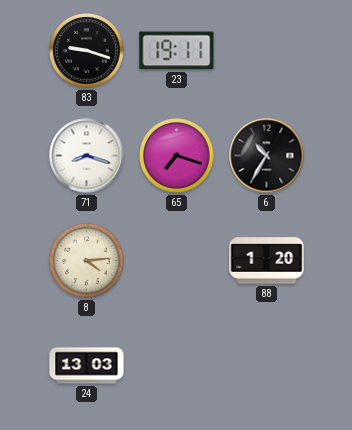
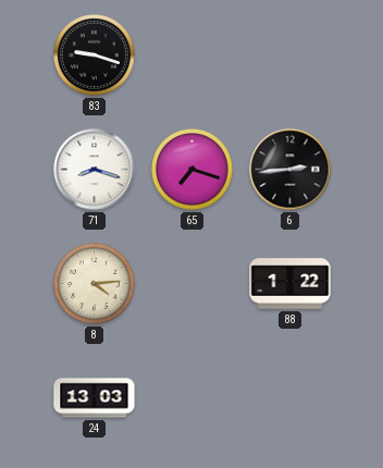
23: 19:11 -> none
6: 10:35 -> 2:44
88: 1:20 -> 1:22
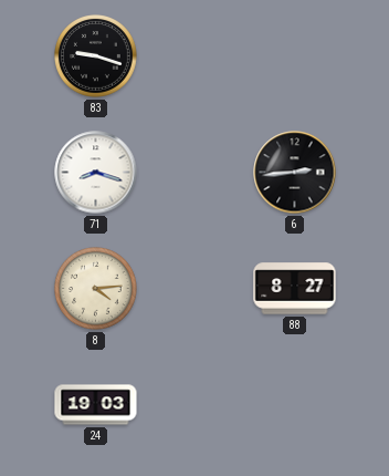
65: 7:18 -> none
88: 1:22 -> 8:27
24: 13:03 -> 19:03
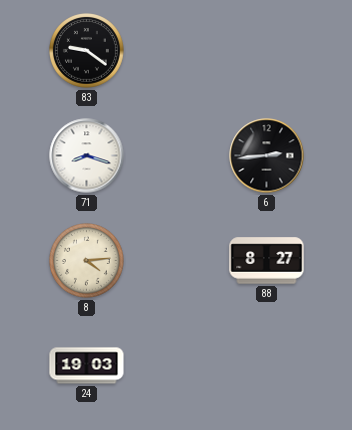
83: 9:18 -> 9:21
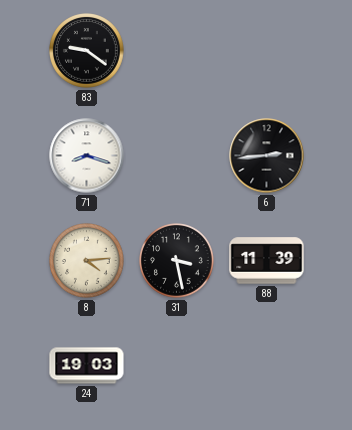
31: none -> 3:28
88: 8:27 -> 11:39
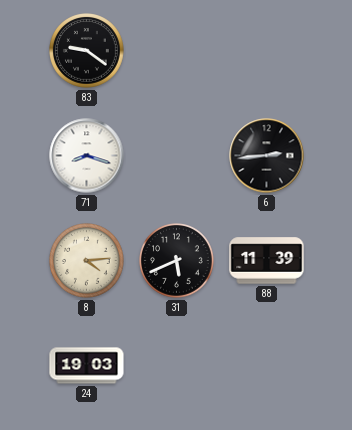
31: 3:28 -> 5:41
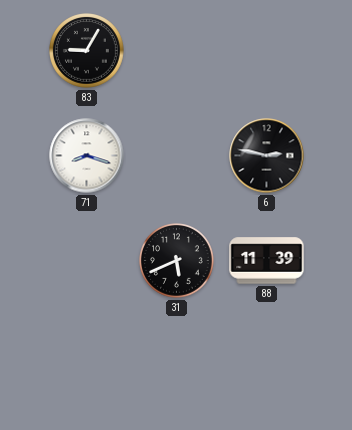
83: 9:21 -> 9:05
6: 2:44 -> 2:47
8: 4:14 -> none
24: 19:03 -> none
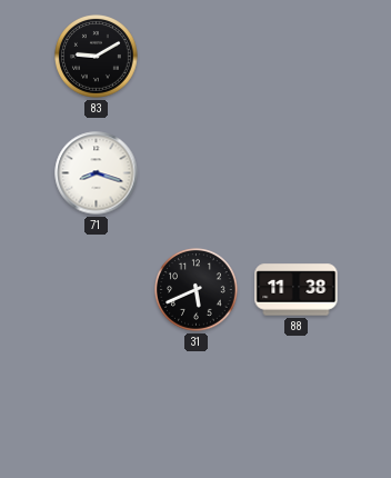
83: 9:05 -> 9:10
6: 2:47 -> none
88: 11:39 -> 11:38
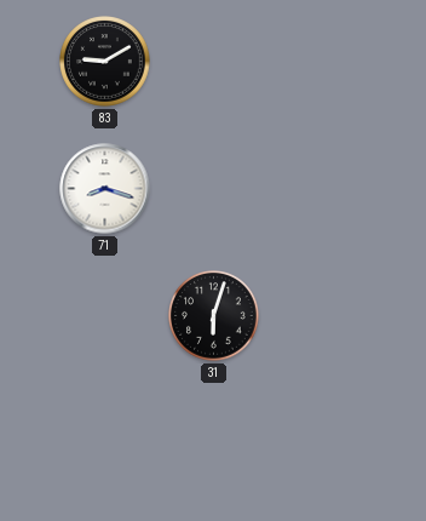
31: 5:41 -> 6:03
88: 11:38 -> none
